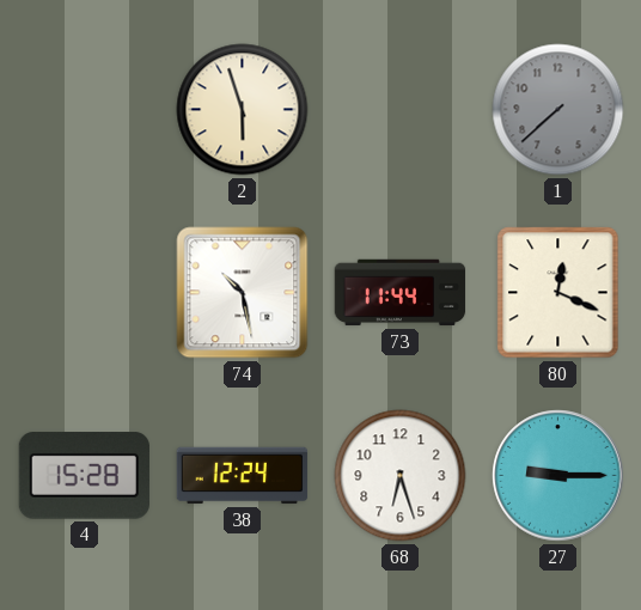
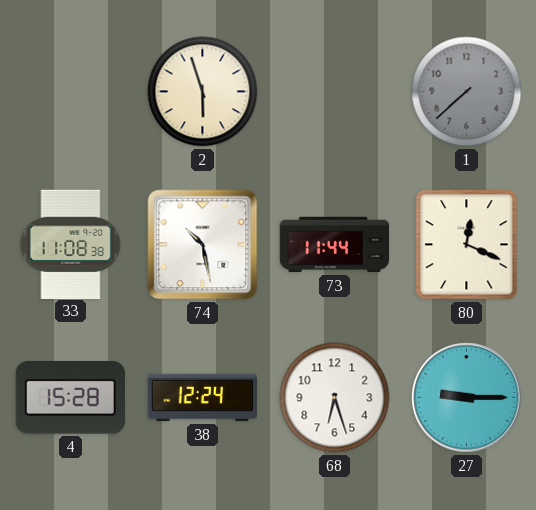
33: none -> 11:08
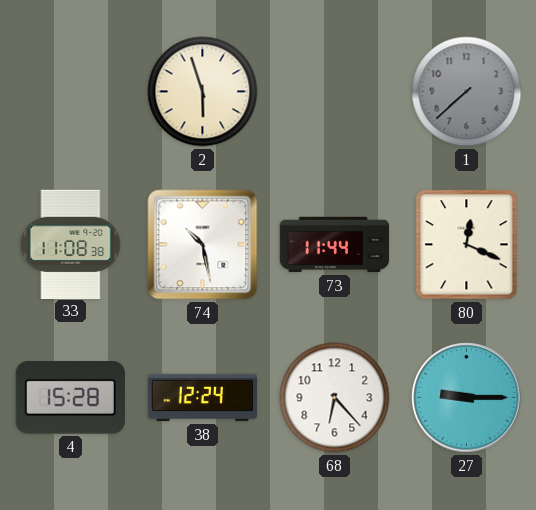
68: 6:27 -> 6:23
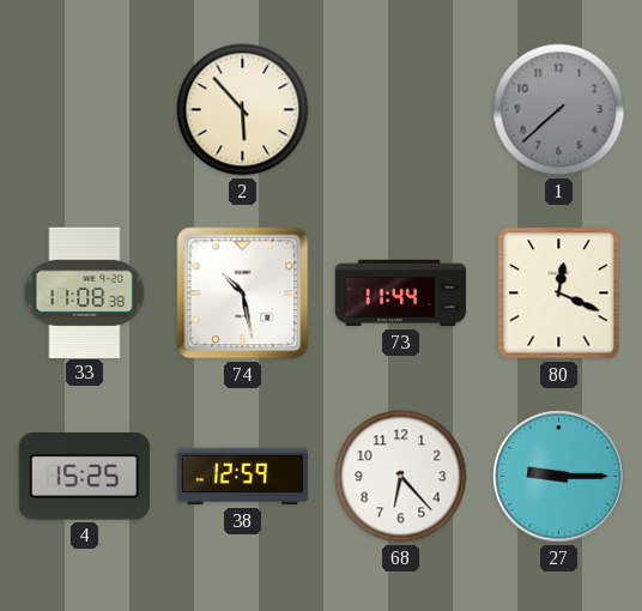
2: 5:57 -> 5:53
4: 15:28 -> 15:25
38: 12:24 -> 12:59
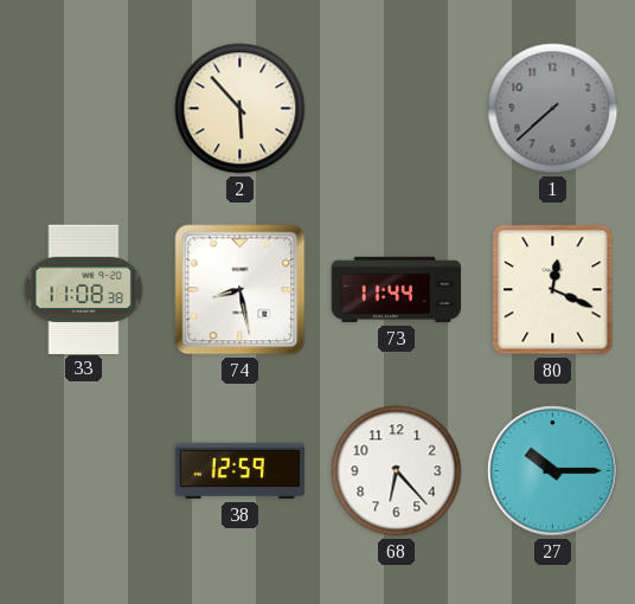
74: 10:28 -> 8:28
4: 15:25 -> none
27: 9:15 -> 10:15
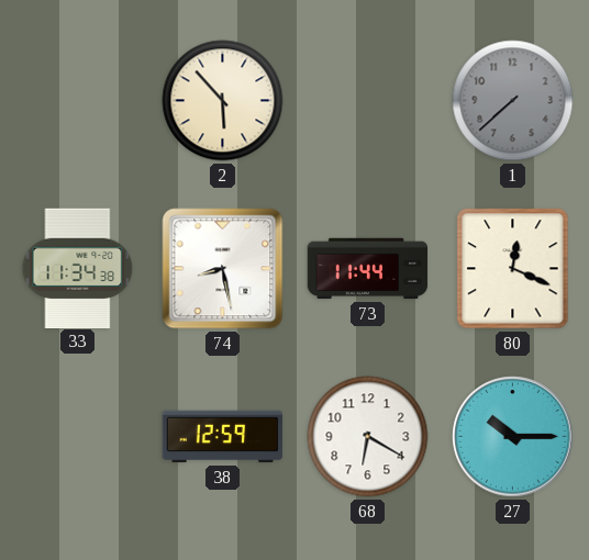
33: 11:08 -> 11:34
68: 6:23 -> 6:20
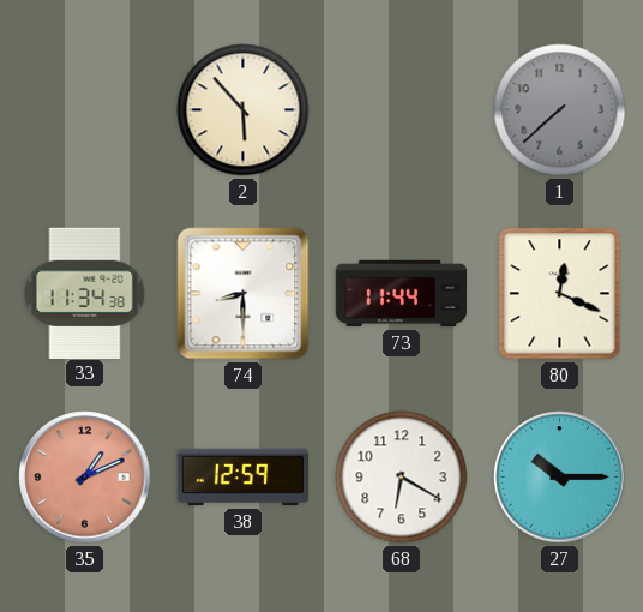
74: 8:28 -> 8:30
35: none -> 1:11
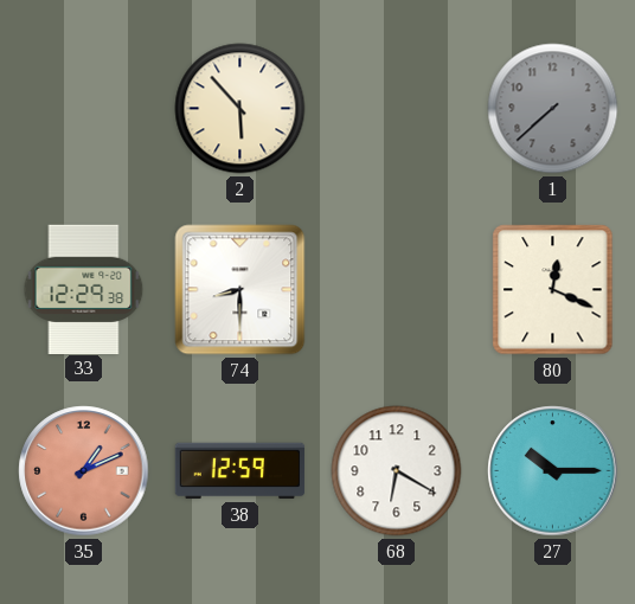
33: 11:34 -> 12:29
73: 11:44 -> none
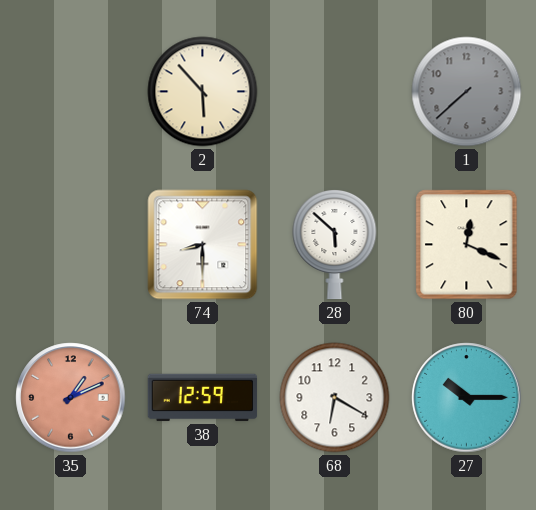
33: 12:29 -> none
28: none -> 5:52
